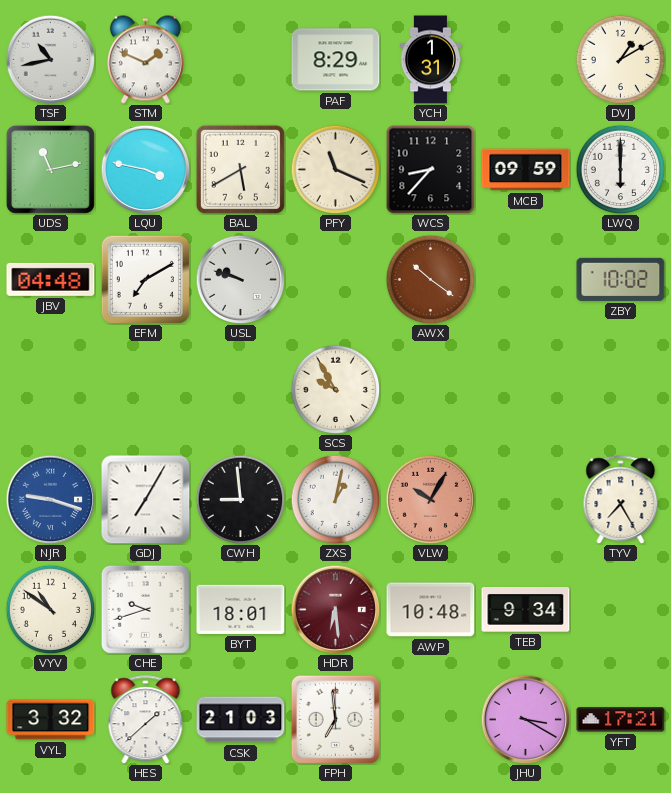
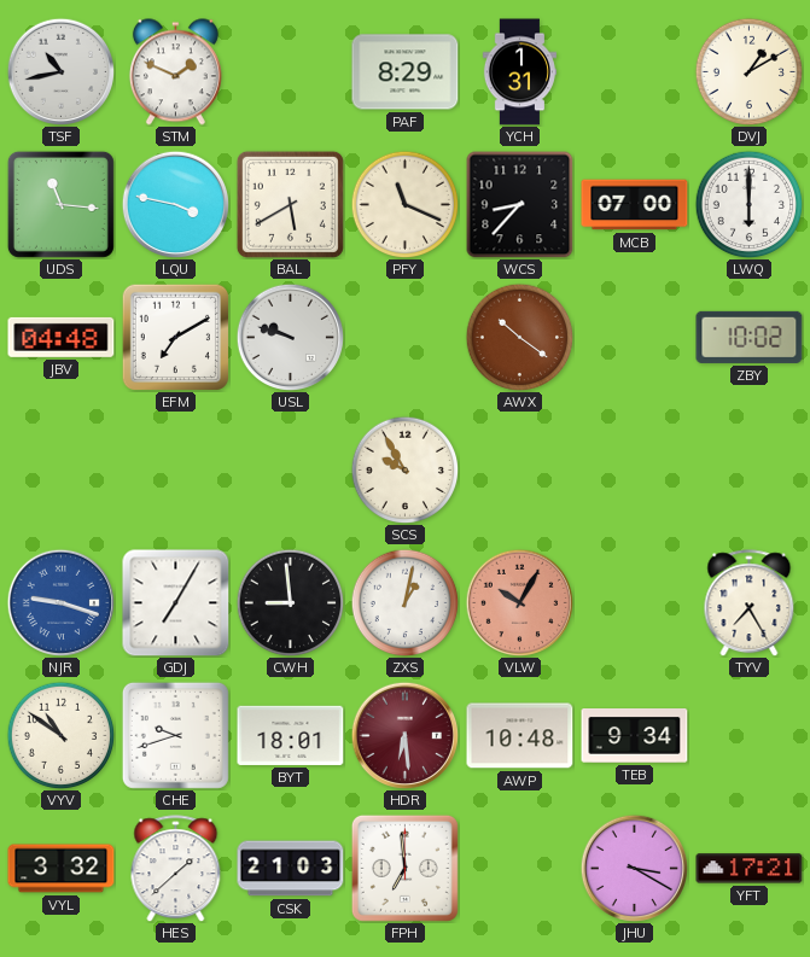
UDS: 11:13 -> 11:16
MCB: 09:59 -> 07:00
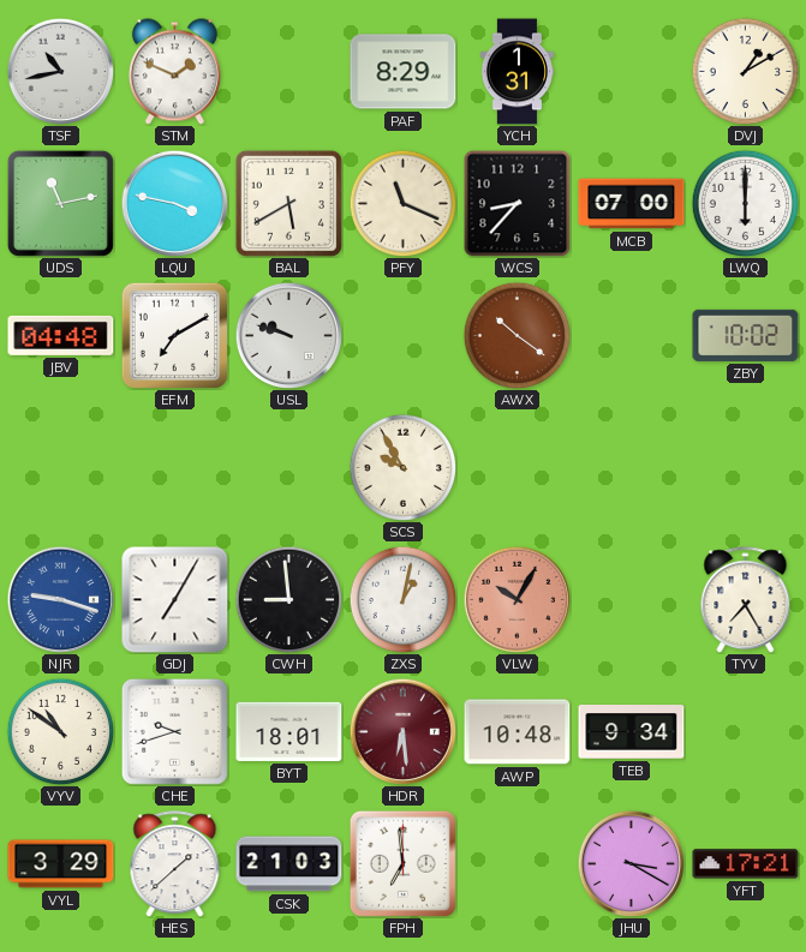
UDS: 11:16 -> 11:13
VYL: 3:32 -> 3:29
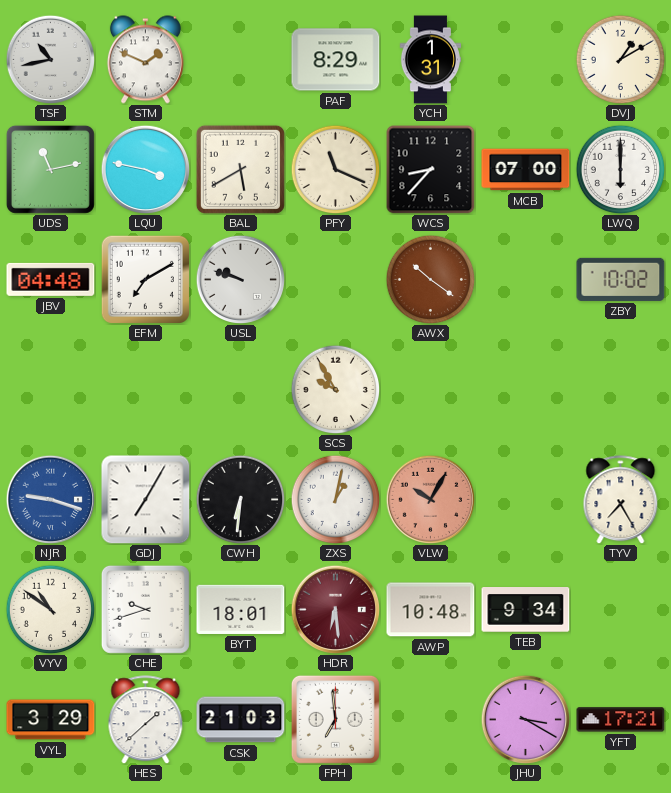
CWH: 8:59 -> 6:31
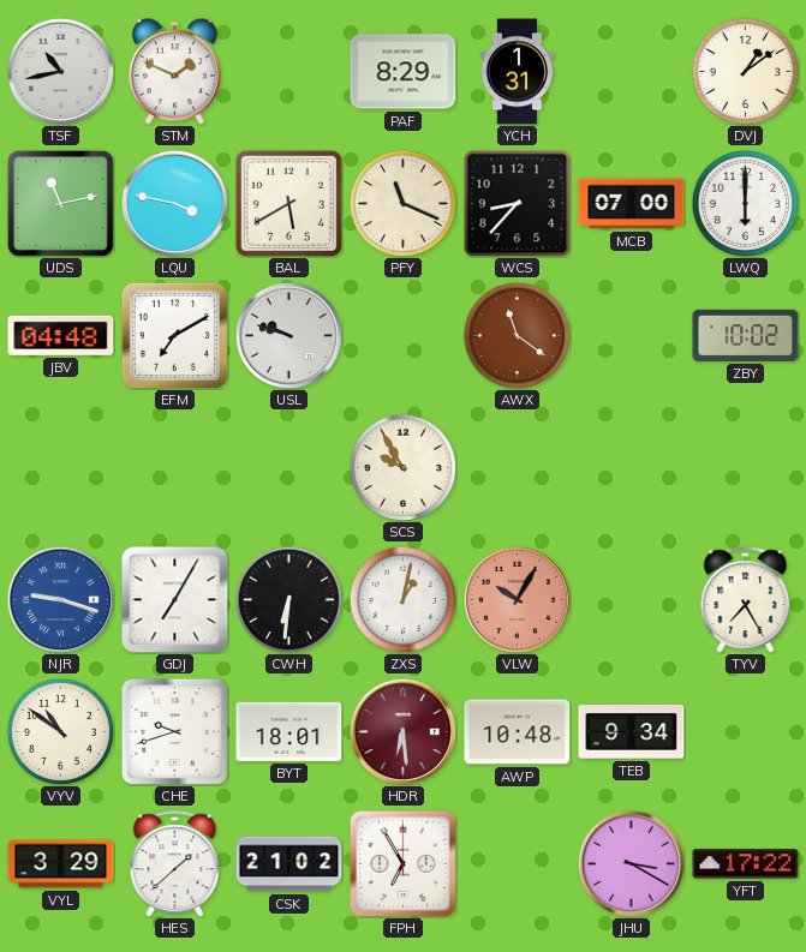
DVJ: 1:10 -> 1:09
AWX: 10:21 -> 11:21
CSK: 21:03 -> 21:02
FPH: 6:59 -> 6:55
YFT: 17:21 -> 17:22
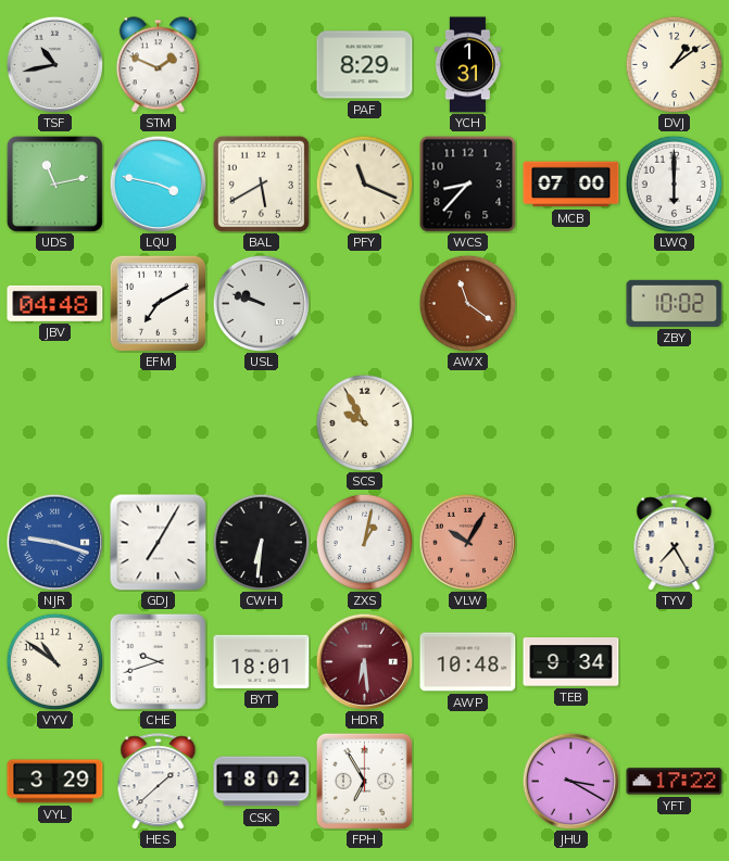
CSK: 21:02 -> 18:02
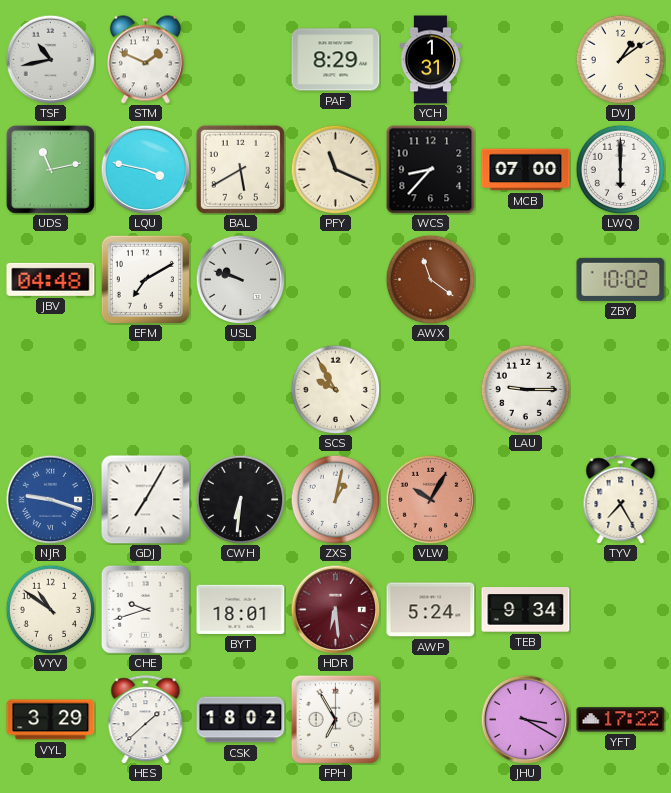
LAU: none -> 9:15
AWP: 10:48 -> 5:24
